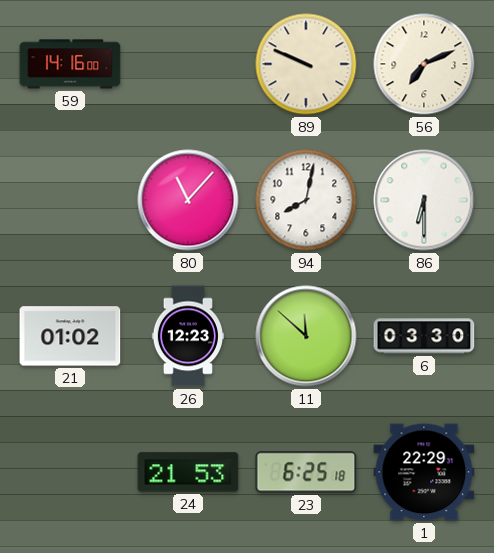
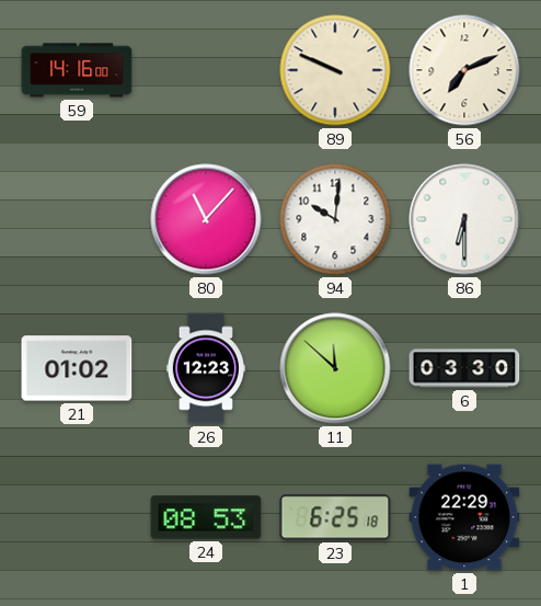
94: 8:02 -> 10:01
24: 21:53 -> 08:53
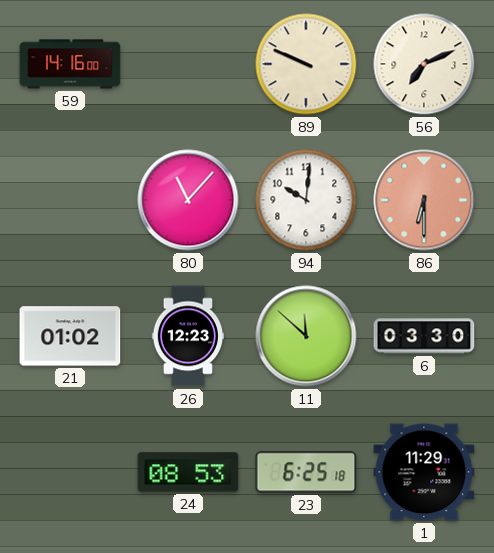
86 dial: white -> salmon
1: 22:29 -> 11:29
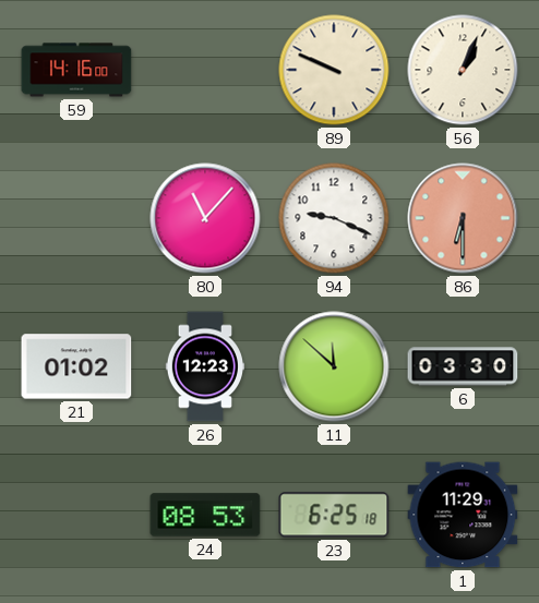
56: 7:11 -> 1:04
94: 10:01 -> 9:19
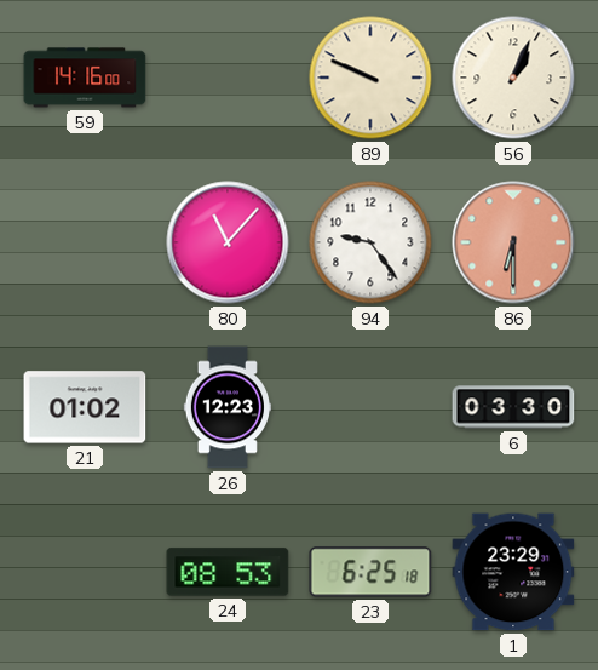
94: 9:19 -> 9:24
11: 11:52 -> none
1: 11:29 -> 23:29
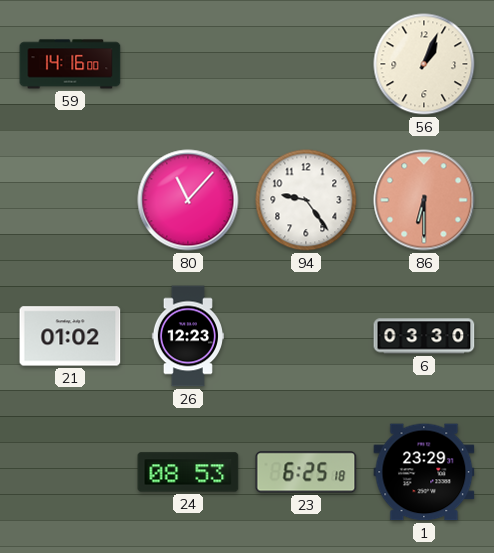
89: 9:49 -> none
